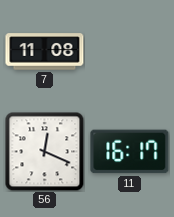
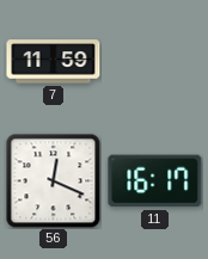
7: 11:08 -> 11:59
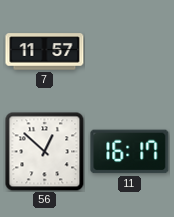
7: 11:59 -> 11:57
56: 12:19 -> 12:52
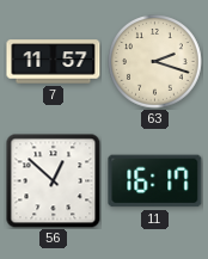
63: none -> 2:18
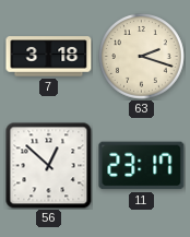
7: 11:57 -> 3:18
11: 16:17 -> 23:17
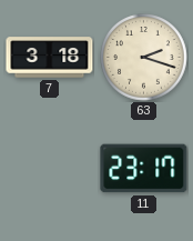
56: 12:52 -> none
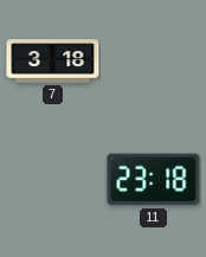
63: 2:18 -> none
11: 23:17 -> 23:18
